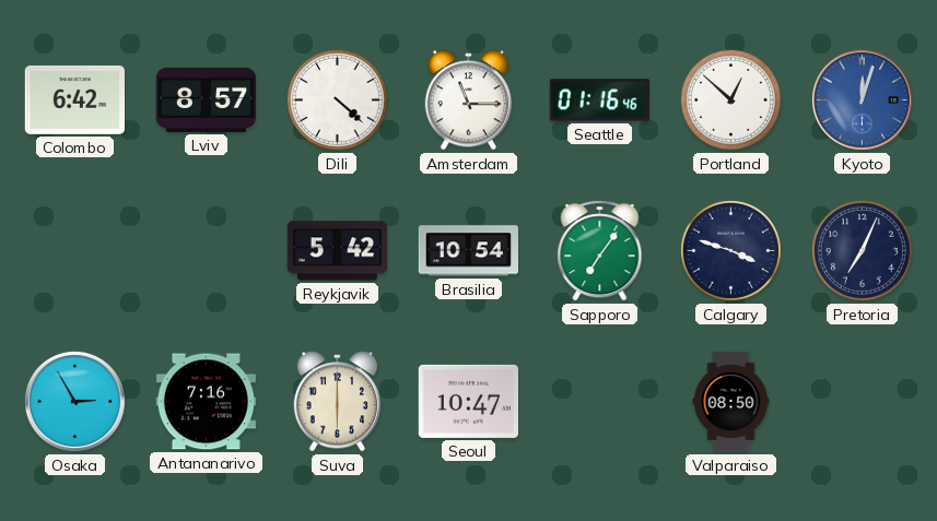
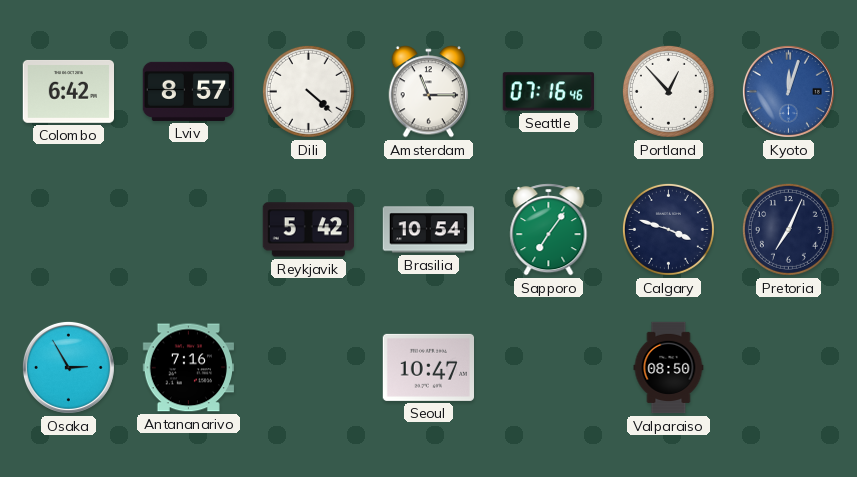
Seattle: 01:16 -> 07:16
Portland: 12:52 -> 12:53
Suva: 6:00 -> none
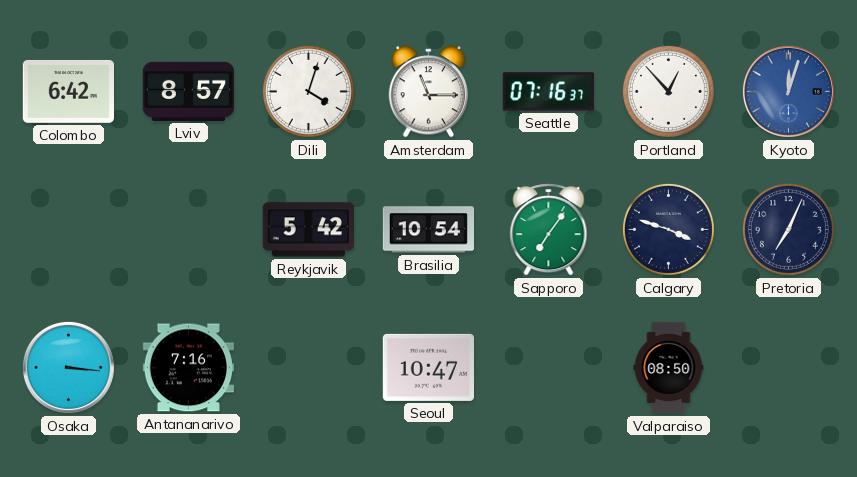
Dili: 4:22 -> 4:03
Seattle: 07:16:46 -> 07:16:37
Osaka: 2:55 -> 3:16
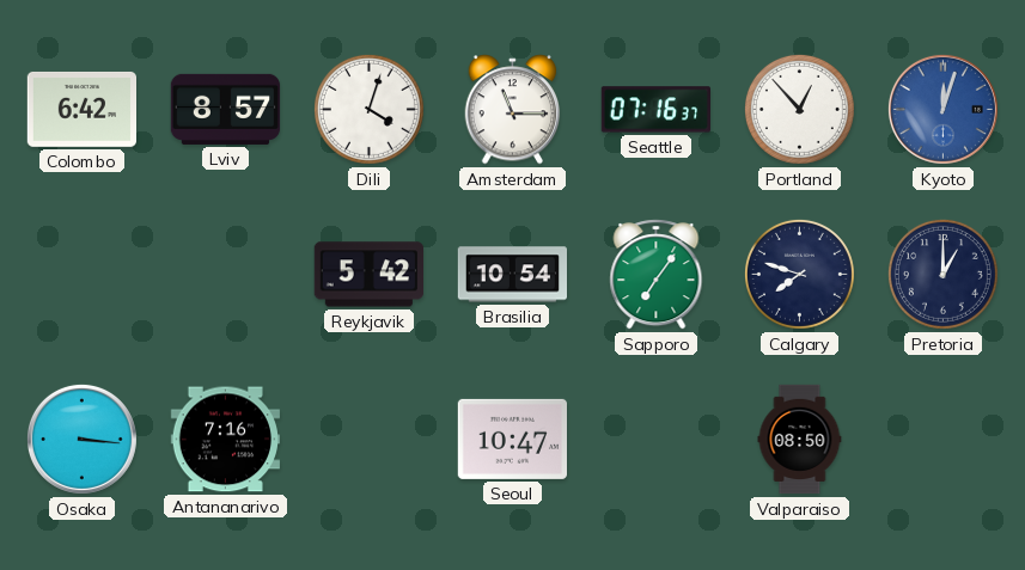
Calgary: 3:48 -> 7:48
Pretoria: 7:04 -> 1:00
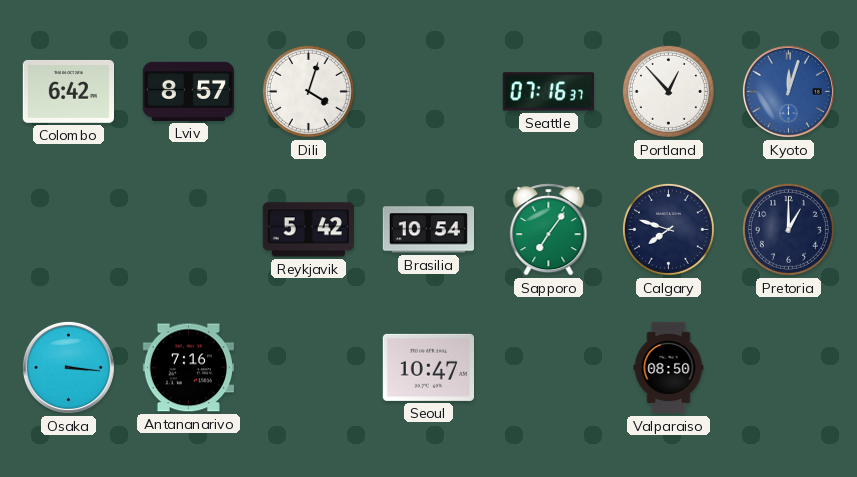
Amsterdam: 11:15 -> none
